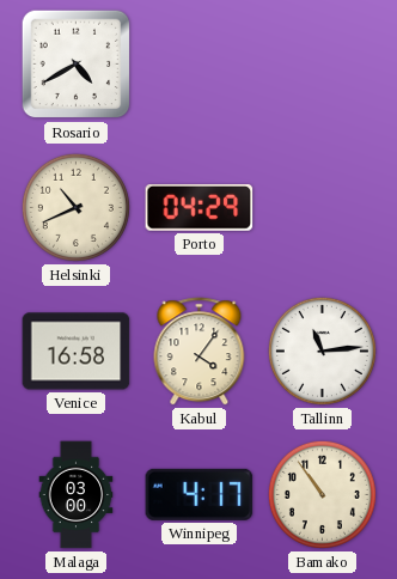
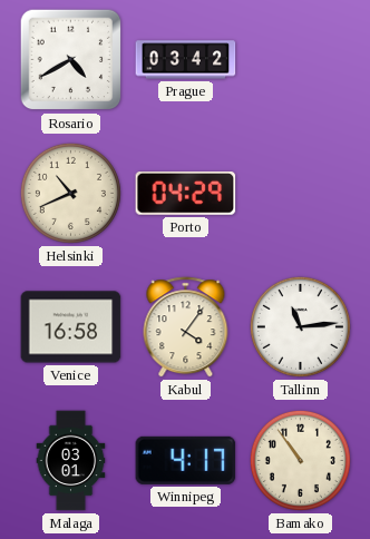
Prague: none -> 03:42
Malaga: 03:00 -> 03:01
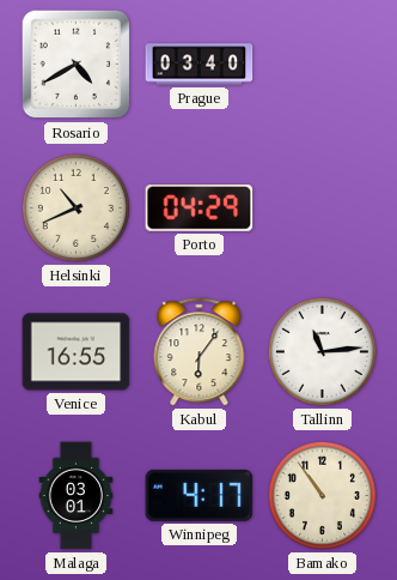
Prague: 03:42 -> 03:40
Venice: 16:58 -> 16:55
Kabul: 4:06 -> 6:06
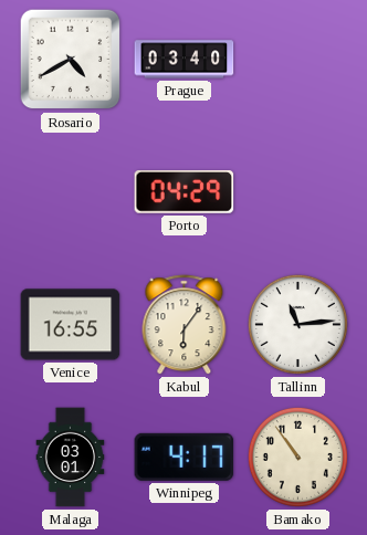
Helsinki: 10:41 -> none
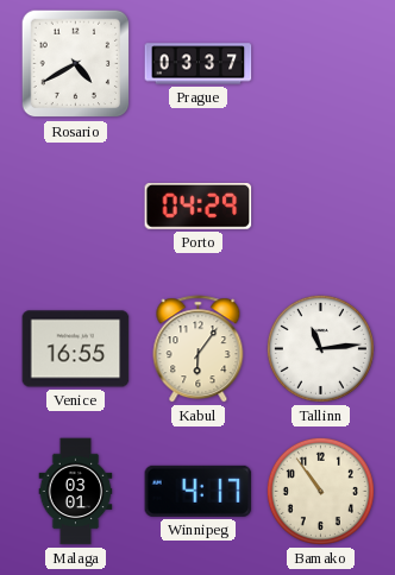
Prague: 03:40 -> 03:37
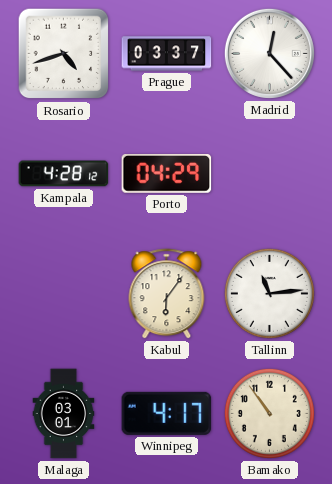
Rosario: 4:40 -> 4:42
Madrid: none -> 12:23
Kampala: none -> 4:28
Venice: 16:55 -> none
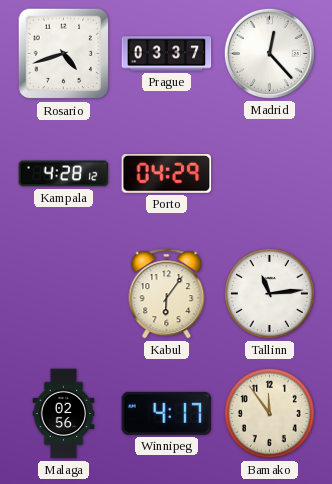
Malaga: 03:01 -> 02:56
Bamako: 10:54 -> 11:54
